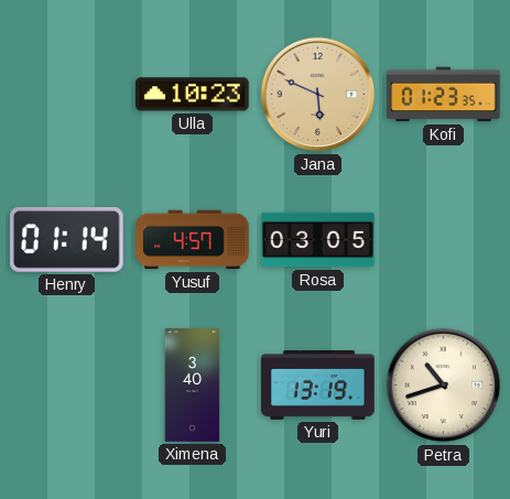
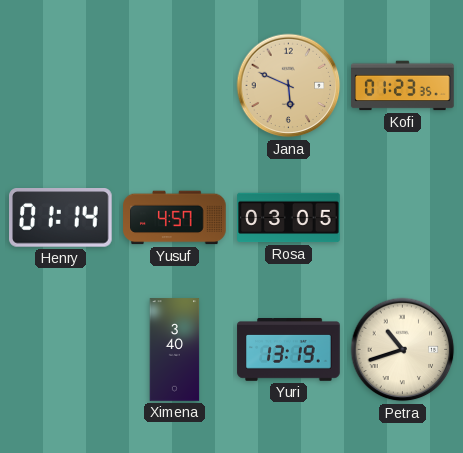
Ulla: 10:23 -> none
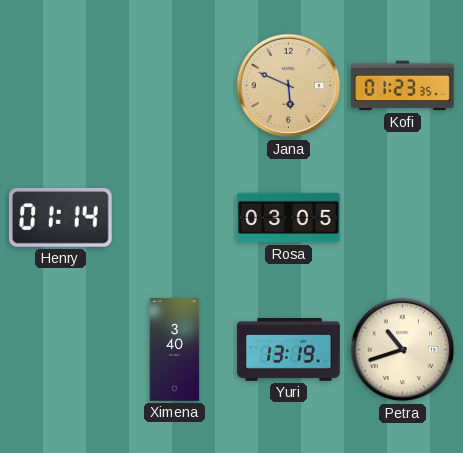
Yusuf: 4:57 -> none
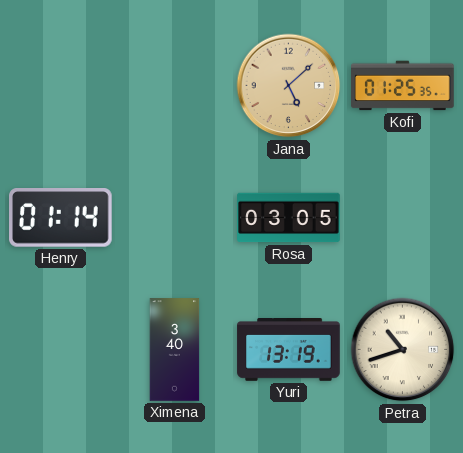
Jana: 5:49 -> 5:08
Kofi: 01:23 -> 01:25
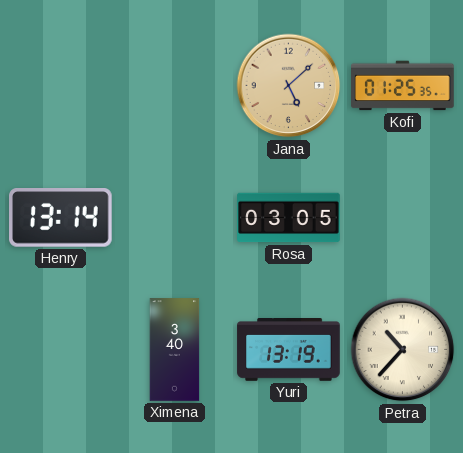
Henry: 01:14 -> 13:14
Petra: 10:42 -> 10:37
